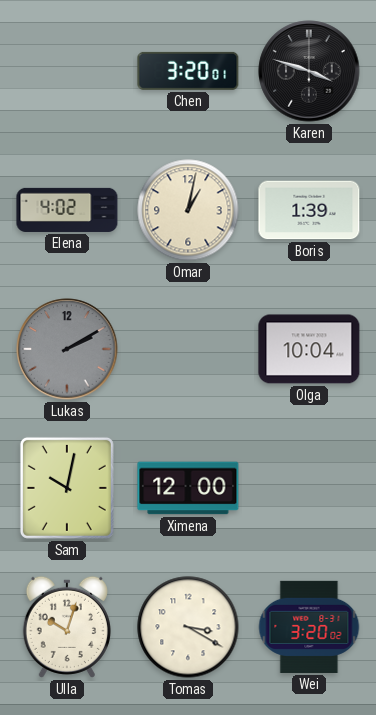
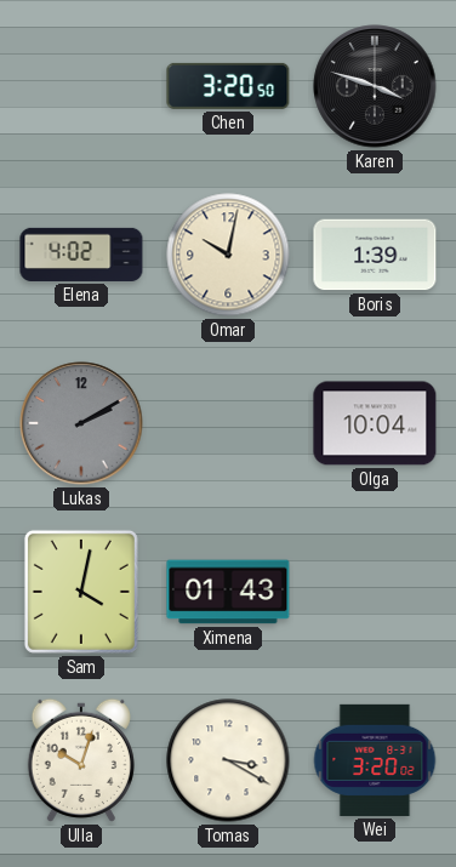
Chen: 3:20:01 -> 3:20:50
Omar: 1:02 -> 10:02
Sam: 10:02 -> 4:02
Ximena: 12:00 -> 01:43
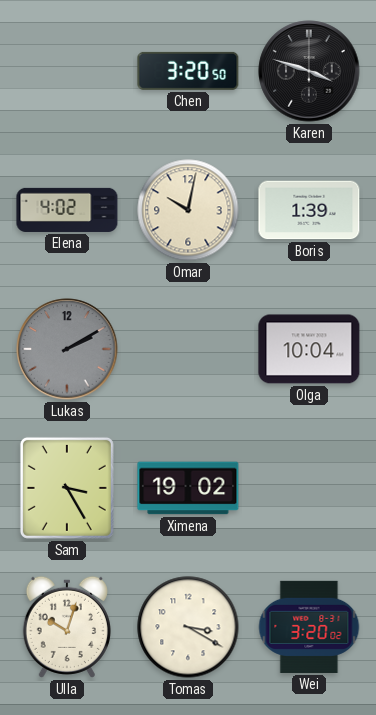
Sam: 4:02 -> 3:25
Ximena: 01:43 -> 19:02
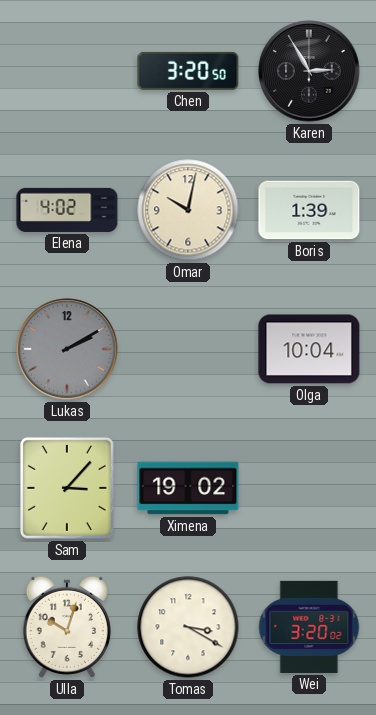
Karen: 3:48 -> 2:55
Sam: 3:25 -> 3:07
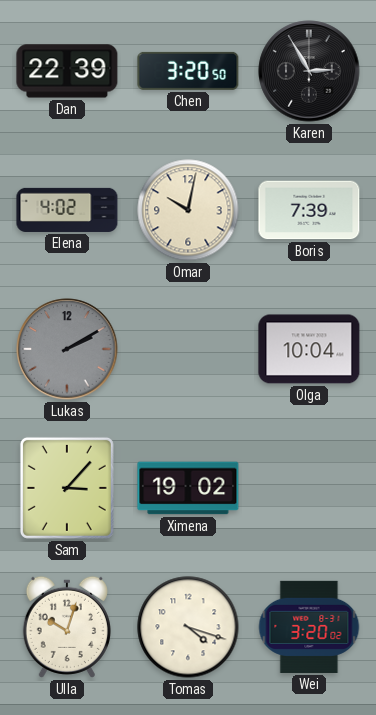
Dan: none -> 22:39
Boris: 1:39 -> 7:39
Tomas: 3:20 -> 4:18
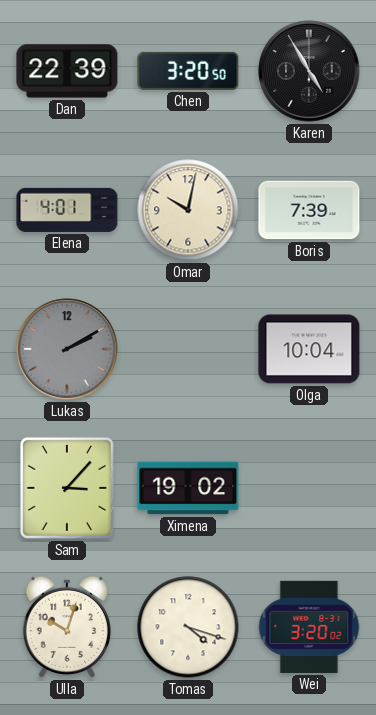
Karen: 2:55 -> 4:55
Elena: 4:02 -> 4:01
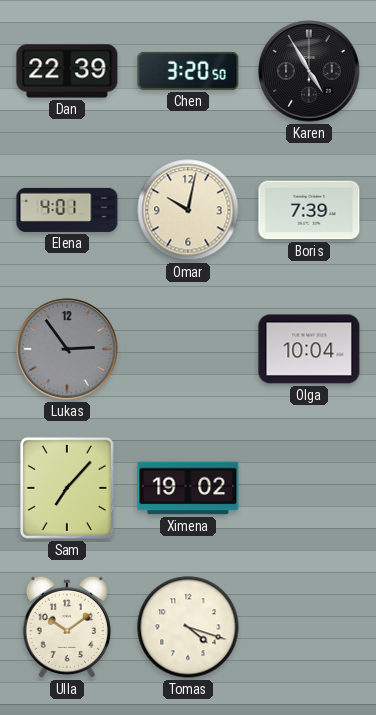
Lukas: 2:10 -> 2:54
Sam: 3:07 -> 7:07
Ulla: 10:03 -> 10:09
Wei: 3:20 -> none
